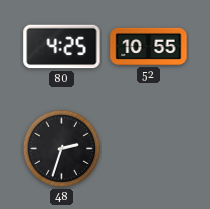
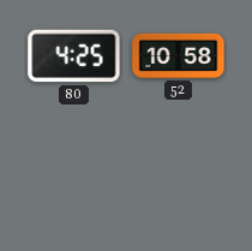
52: 10:55 -> 10:58
48: 2:33 -> none
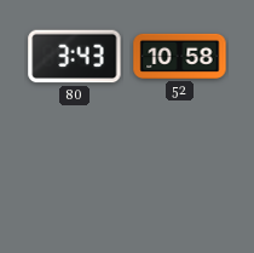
80: 4:25 -> 3:43
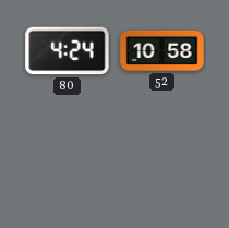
80: 3:43 -> 4:24
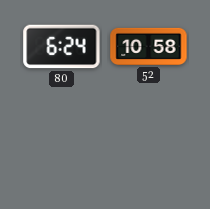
80: 4:24 -> 6:24
